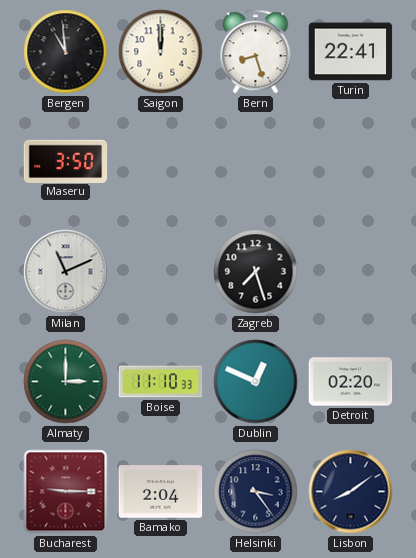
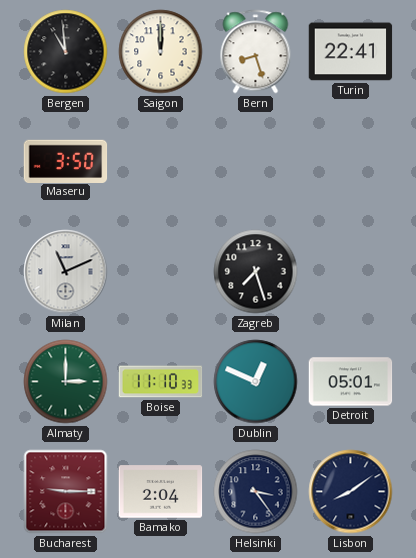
Detroit: 02:20 -> 05:01
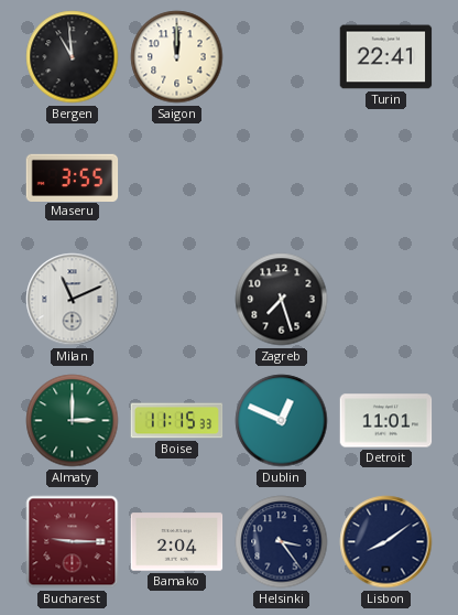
Bern: 8:27 -> none
Maseru: 3:50 -> 3:55
Boise: 11:10 -> 11:15
Detroit: 05:01 -> 11:01
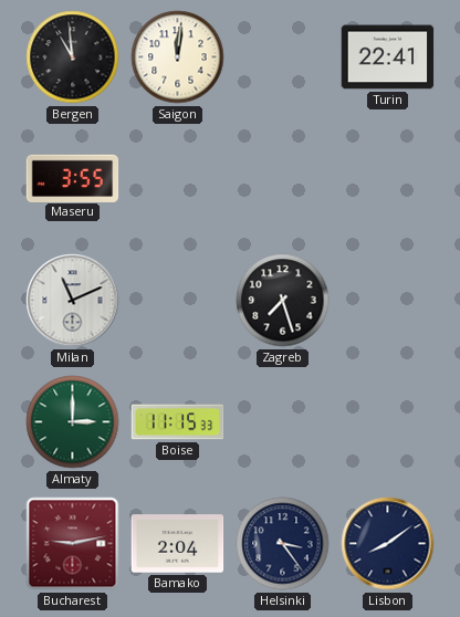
Saigon: 12:00 -> 12:01
Dublin: 12:49 -> none
Detroit: 11:01 -> none
Bucharest: 9:15 -> 9:13
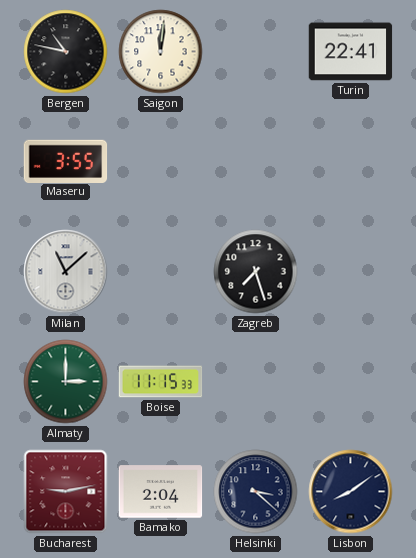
Bergen: 10:59 -> 10:47
Milan: 11:11 -> 11:08
Helsinki: 3:24 -> 3:22
